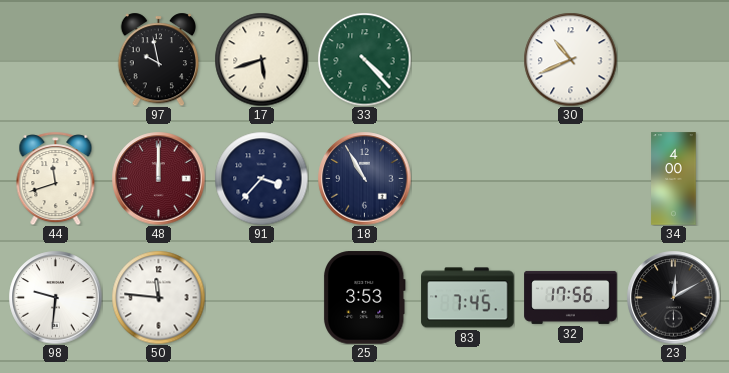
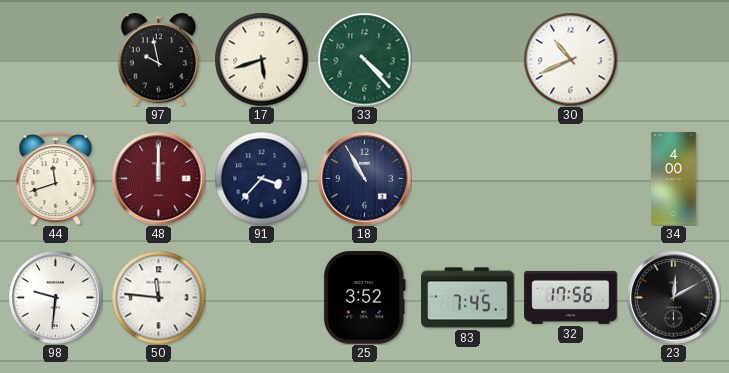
25: 3:53 -> 3:52
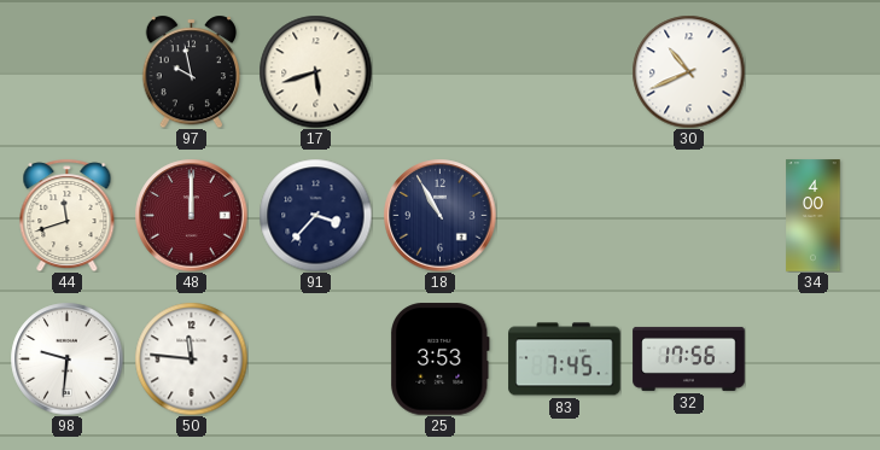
33: 4:23 -> none
25: 3:52 -> 3:53
23: 12:10 -> none
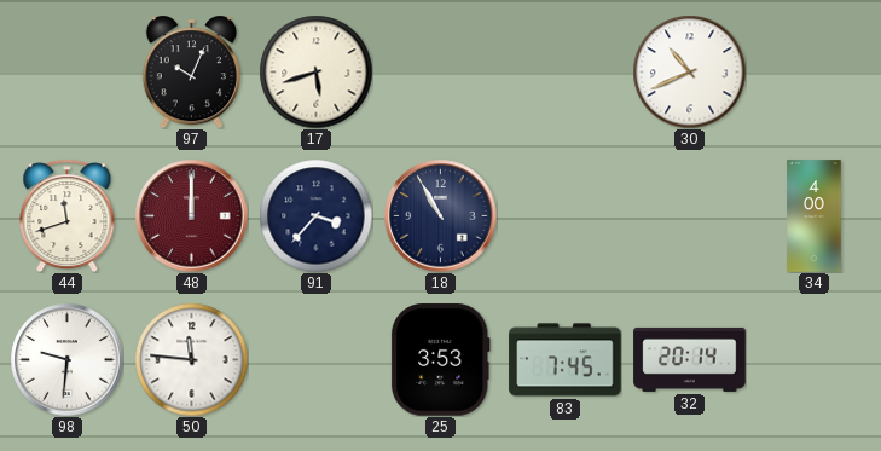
97: 9:58 -> 10:04
32: 17:56 -> 20:14
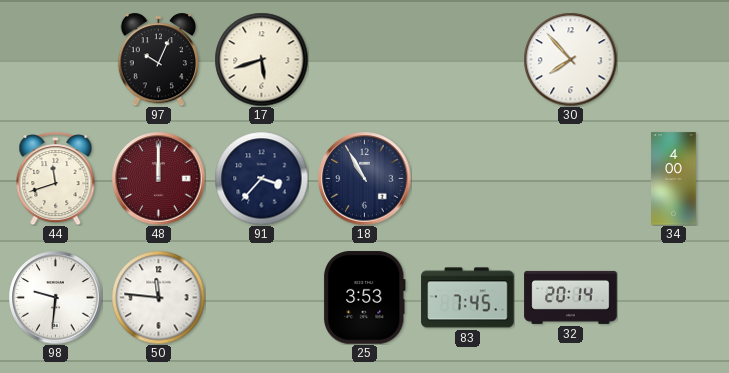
30: 10:41 -> 7:53
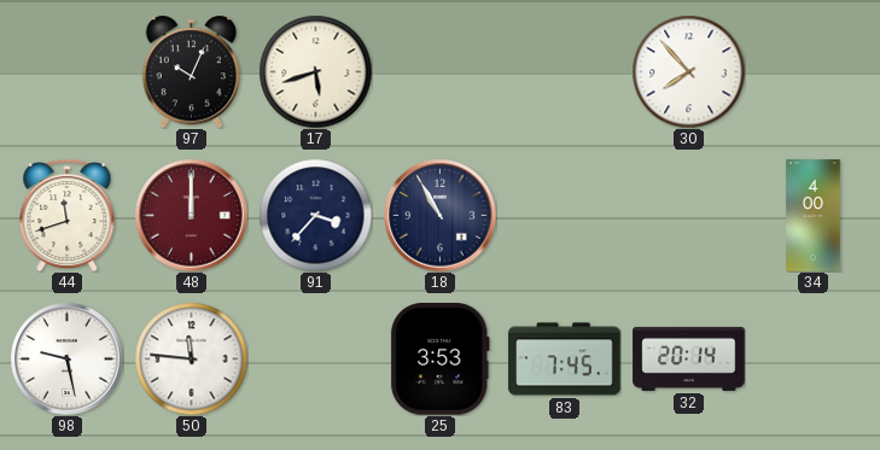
98: 9:31 -> 9:28
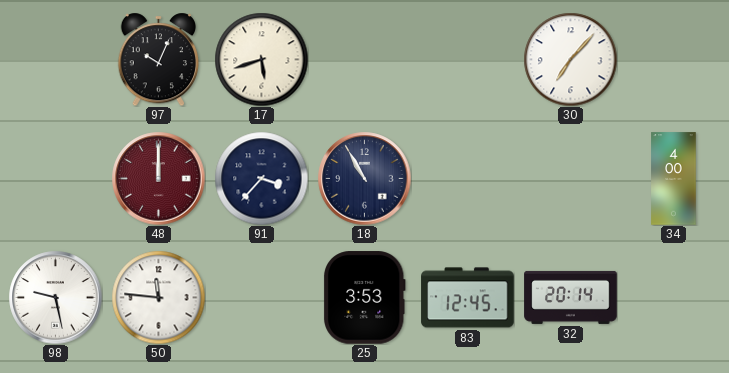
30: 7:53 -> 7:07
44: 11:42 -> none
83: 7:45 -> 12:45
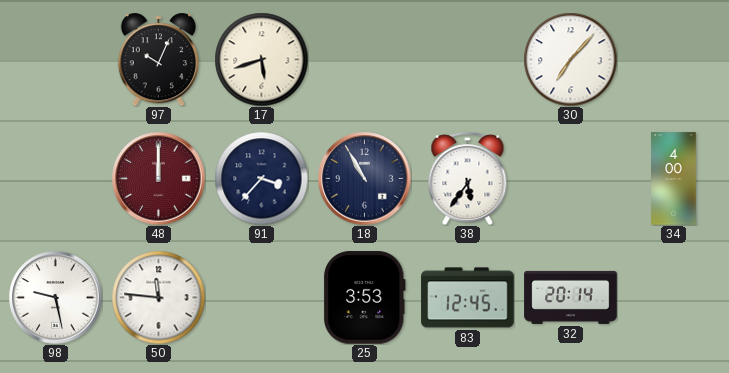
38: none -> 5:36
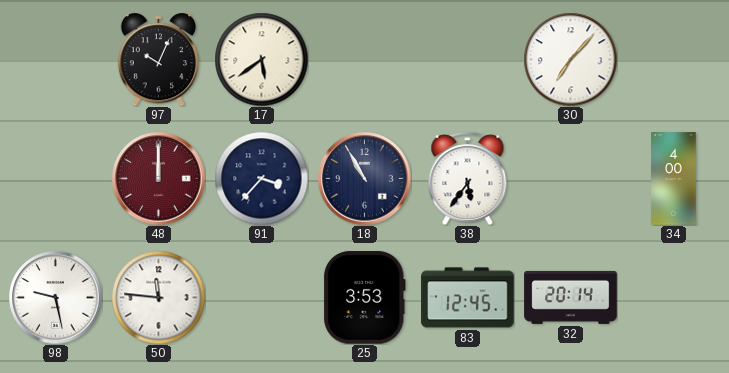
17: 5:42 -> 5:39
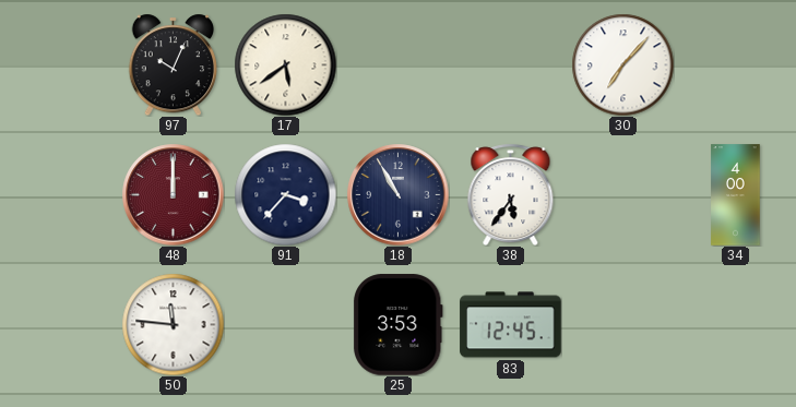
98: 9:28 -> none
32: 20:14 -> none
